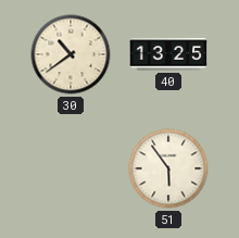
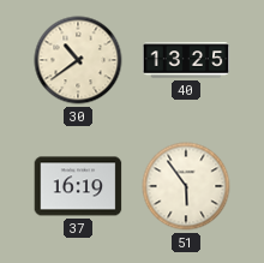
37: none -> 16:19
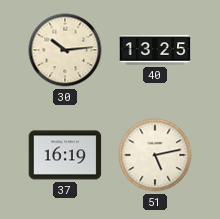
30: 10:39 -> 10:14
51: 5:54 -> 5:13
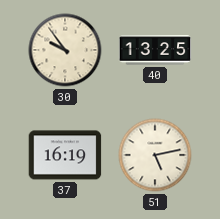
30: 10:14 -> 9:54
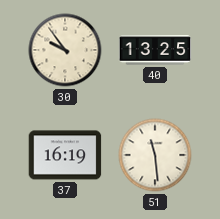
51: 5:13 -> 11:29
